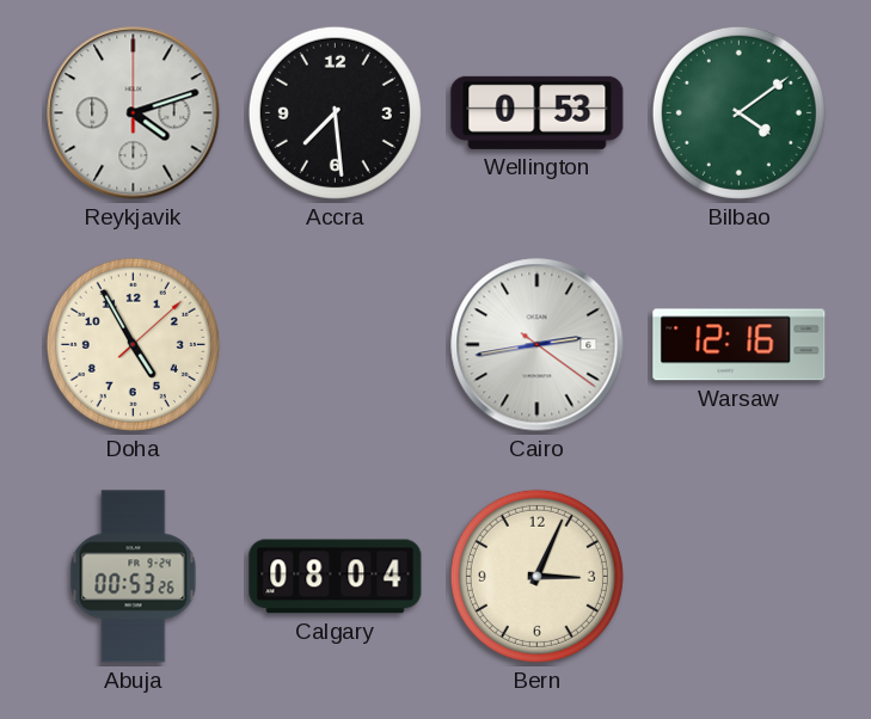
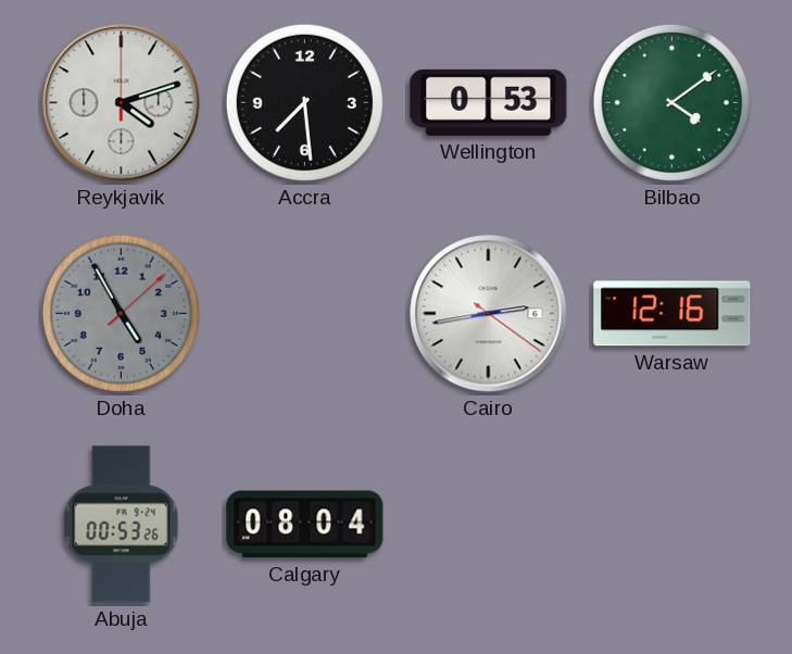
Doha dial: cream -> grey
Bern: 3:04 -> none
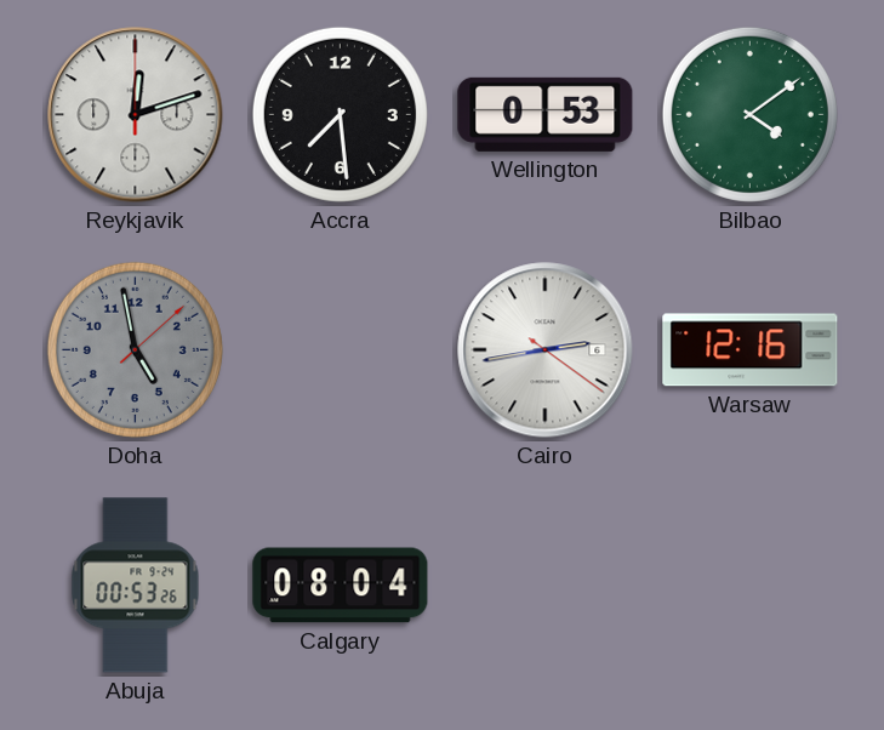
Reykjavik: 4:12 -> 12:12
Doha: 4:55 -> 4:58
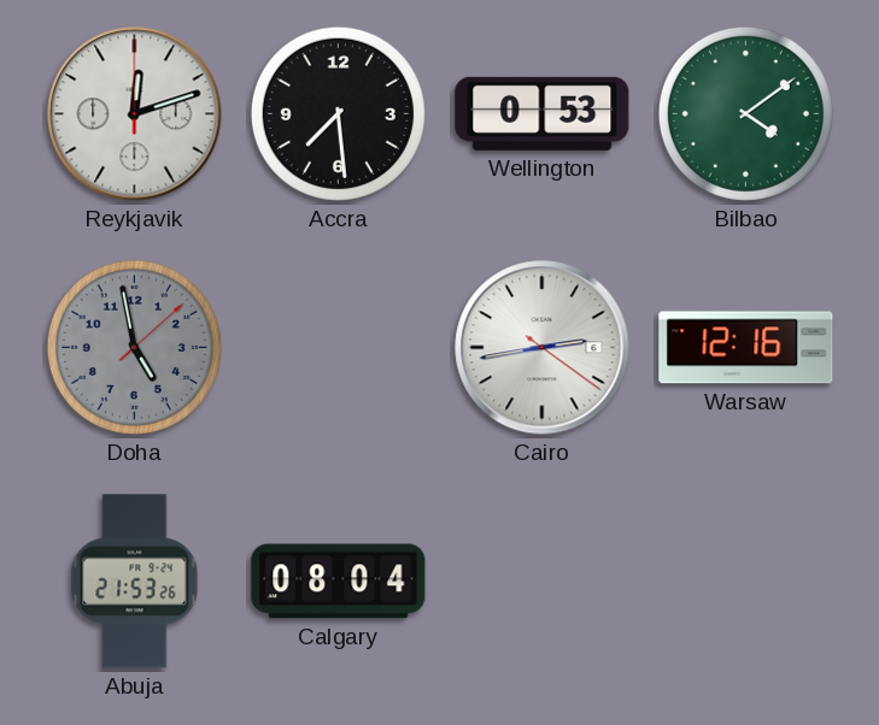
Abuja: 00:53 -> 21:53
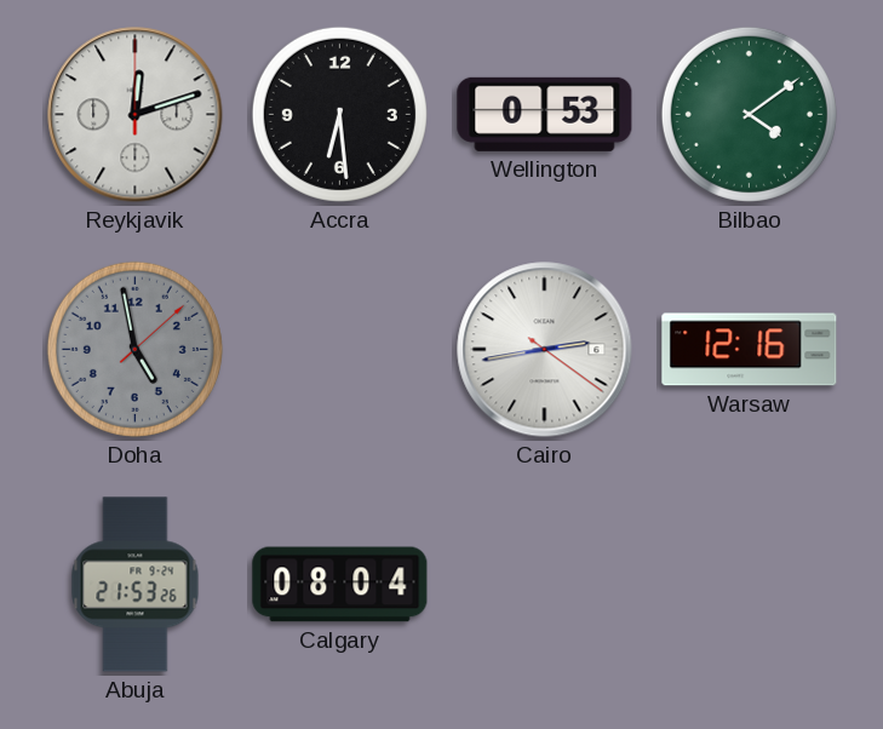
Accra: 7:29 -> 6:29
